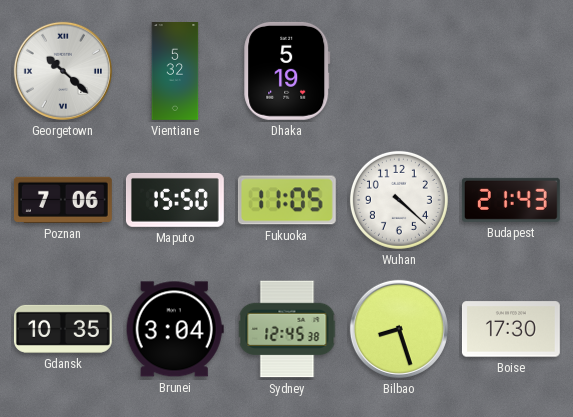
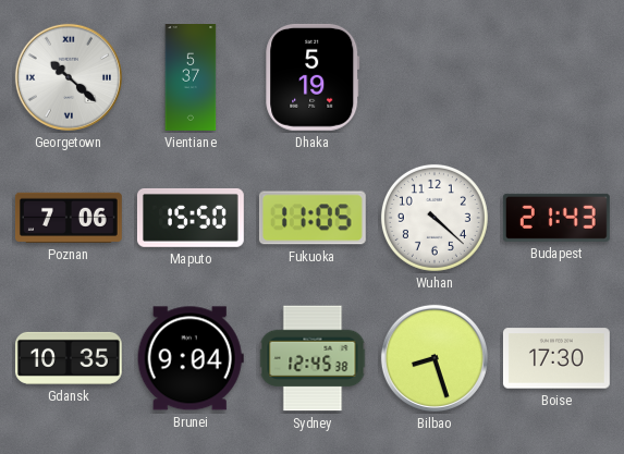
Vientiane: 5:32 -> 5:37
Brunei: 3:04 -> 9:04
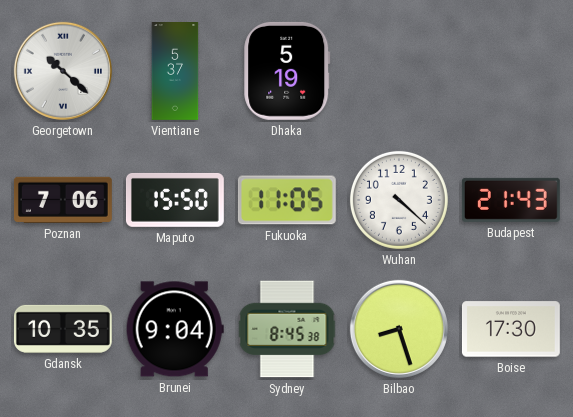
Sydney: 12:45 -> 8:45
